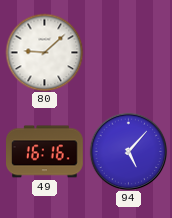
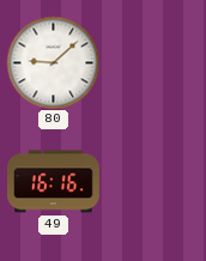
94: 5:07 -> none
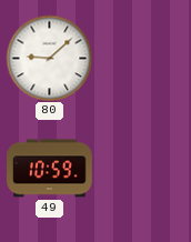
49: 16:16 -> 10:59
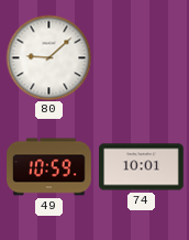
74: none -> 10:01
